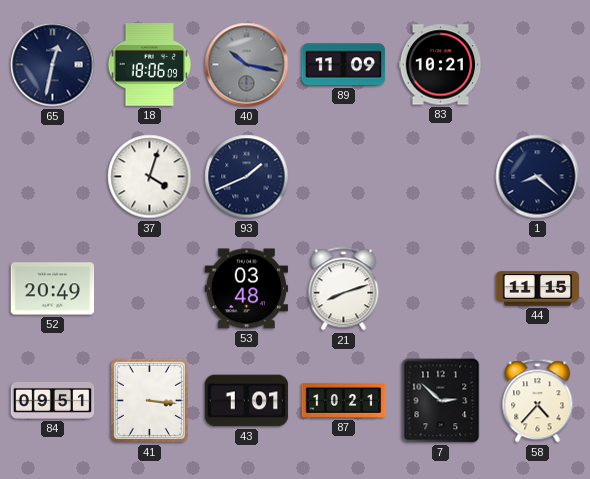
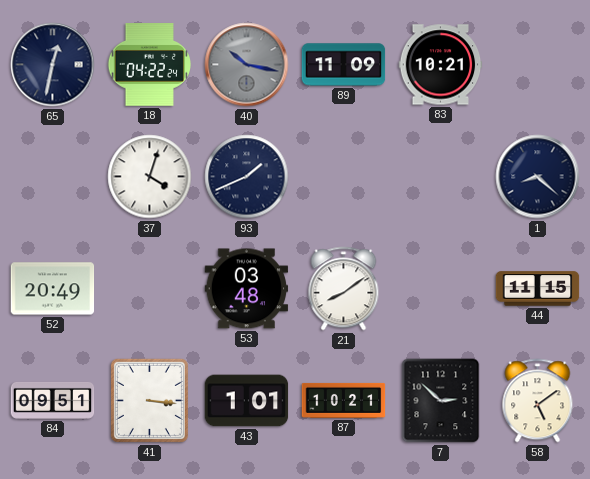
18: 18:06 -> 04:22
21: 8:12 -> 8:09
58: 4:37 -> 5:09
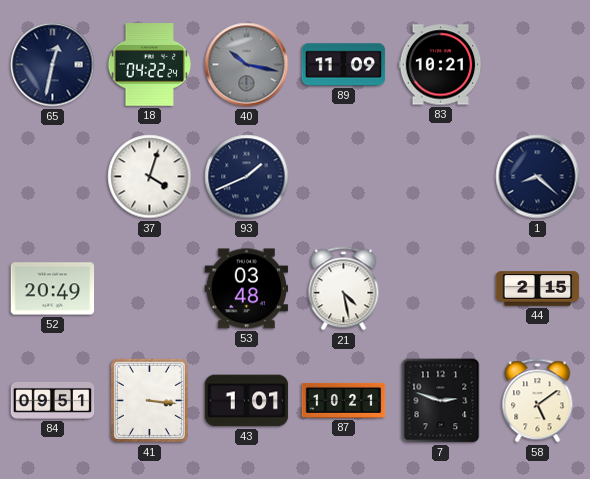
21: 8:09 -> 4:28
44: 11:15 -> 2:15
7: 2:52 -> 2:48
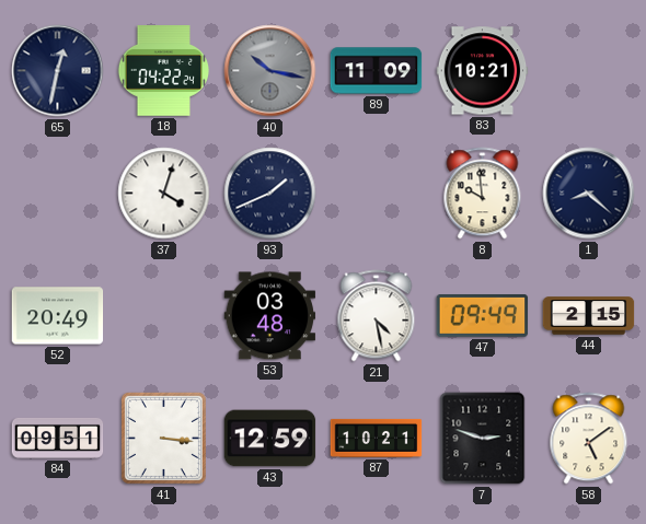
8: none -> 9:59
47: none -> 09:49
43: 1:01 -> 12:59
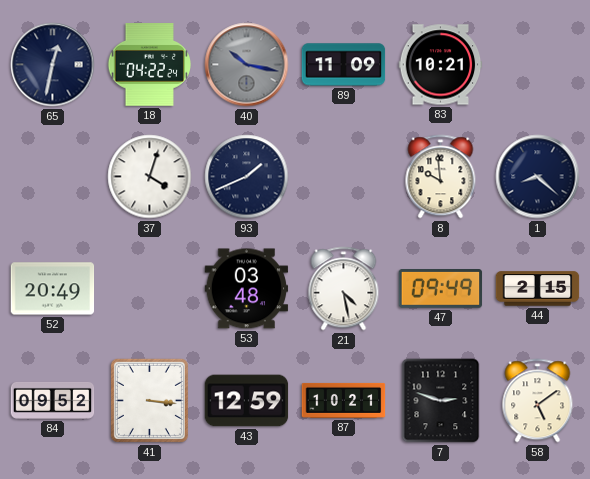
84: 09:51 -> 09:52
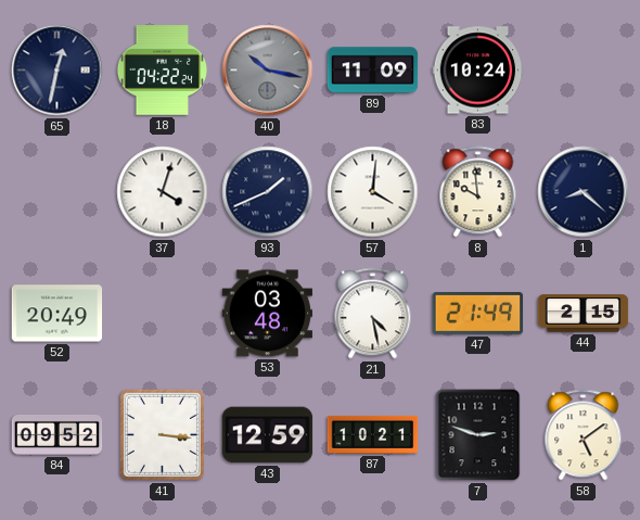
83: 10:21 -> 10:24
57: none -> 4:01
47: 09:49 -> 21:49
